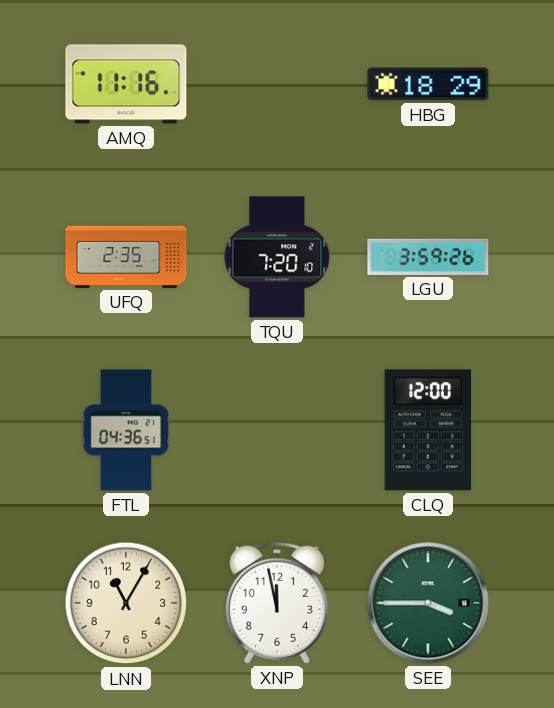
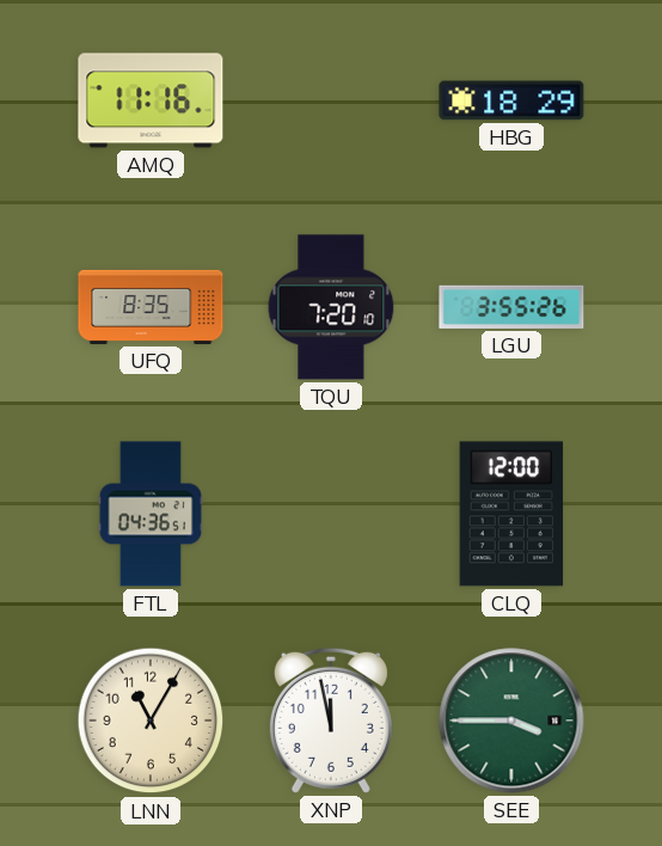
UFQ: 2:35 -> 8:35
LGU: 3:59 -> 3:55
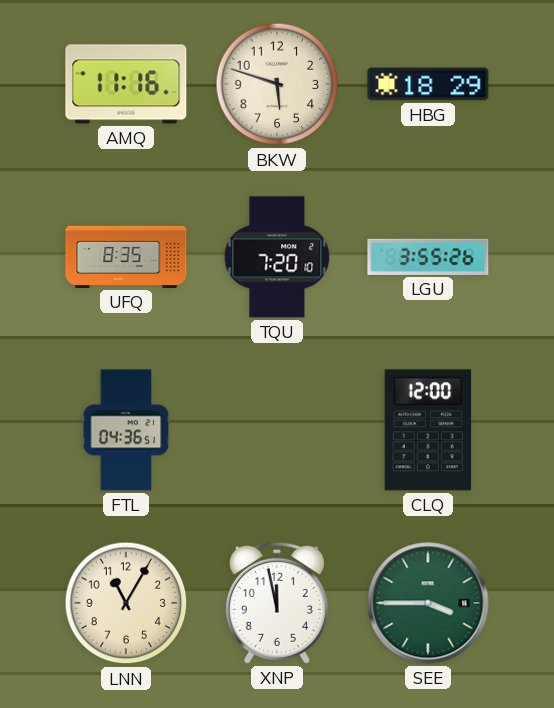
BKW: none -> 5:48
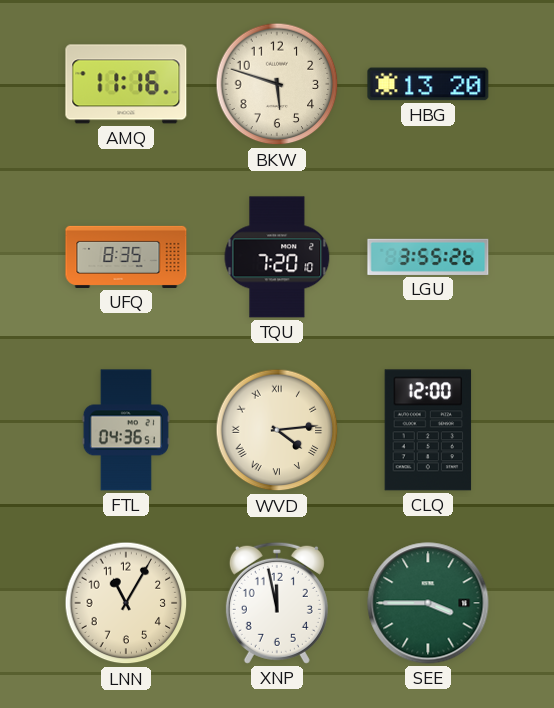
HBG: 18:29 -> 13:20
WVD: none -> 4:14
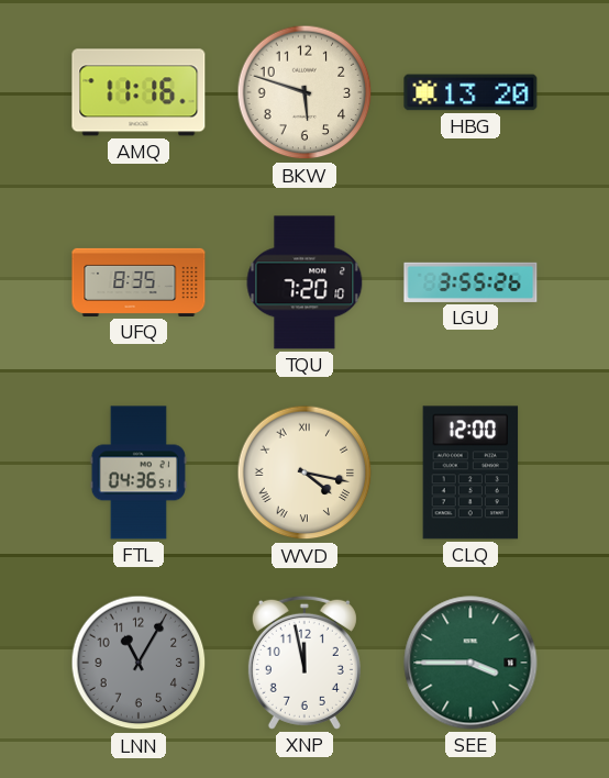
WVD: 4:14 -> 4:17
LNN dial: cream -> grey
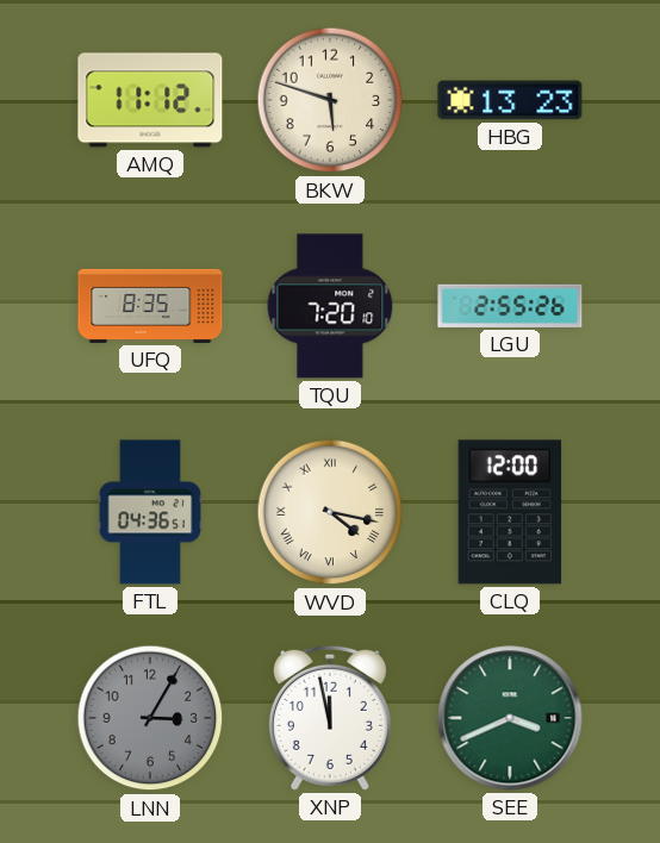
AMQ: 11:16 -> 11:12
HBG: 13:20 -> 13:23
LGU: 3:55 -> 2:55
LNN: 11:05 -> 3:05
SEE: 3:45 -> 3:41
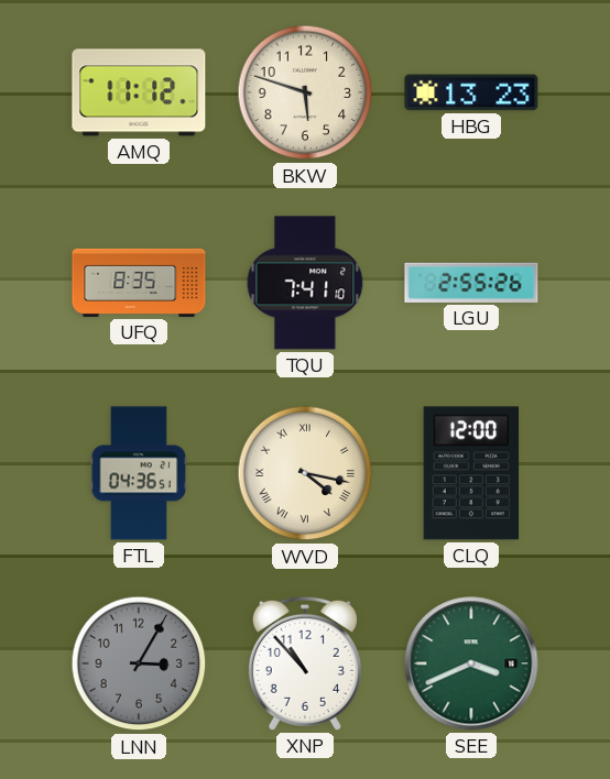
TQU: 7:20 -> 7:41
XNP: 11:58 -> 10:53
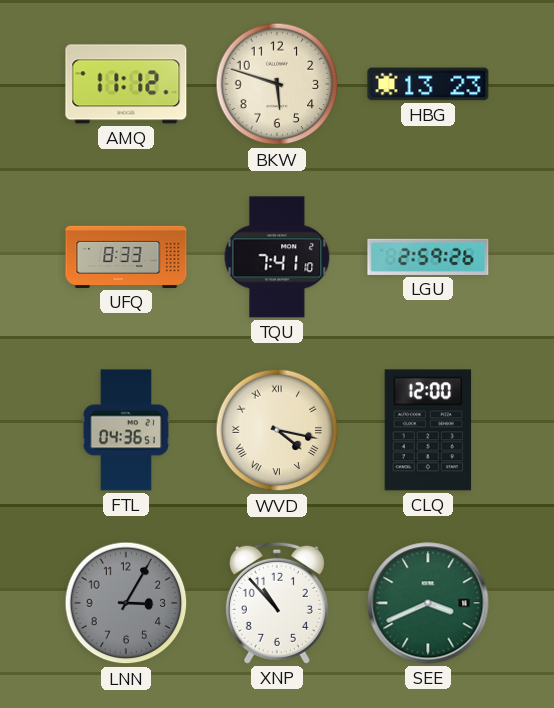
UFQ: 8:35 -> 8:33
LGU: 2:55 -> 2:59
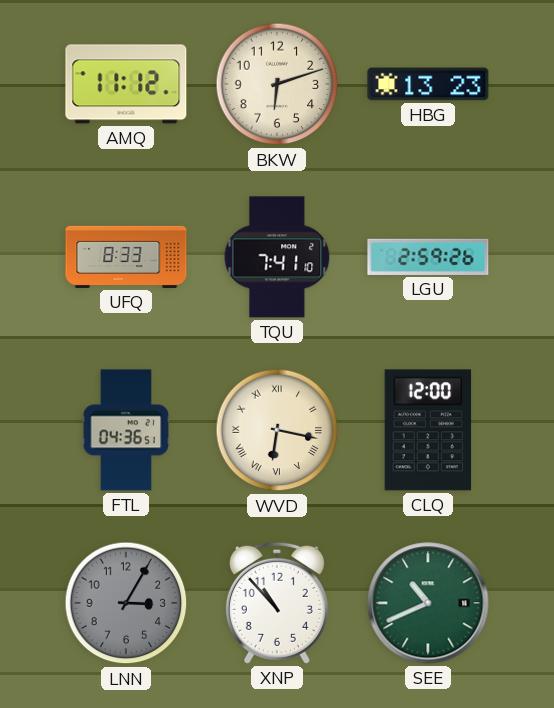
BKW: 5:48 -> 6:12
WVD: 4:17 -> 6:17
SEE: 3:41 -> 10:41
